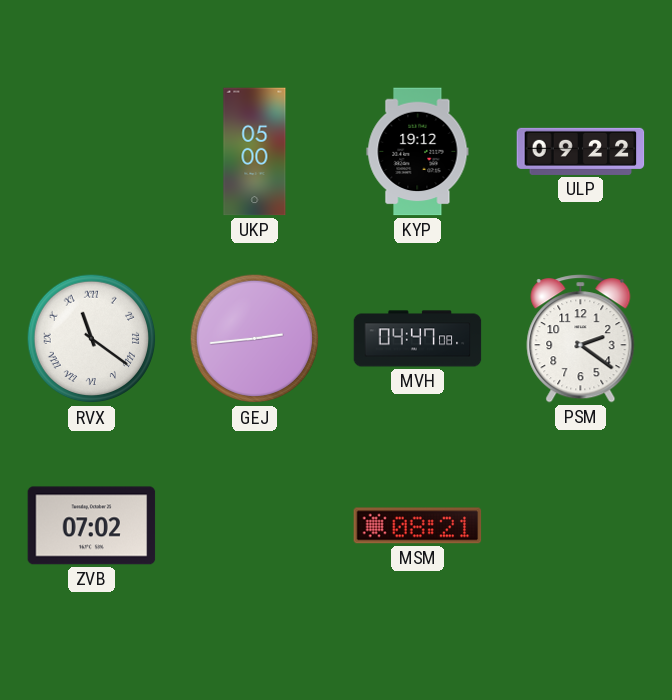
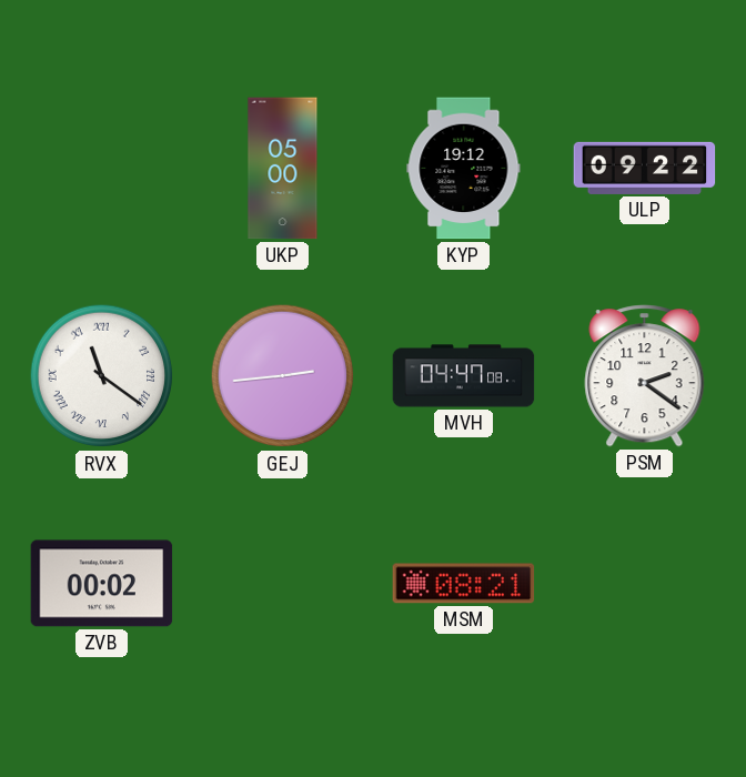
ZVB: 07:02 -> 00:02
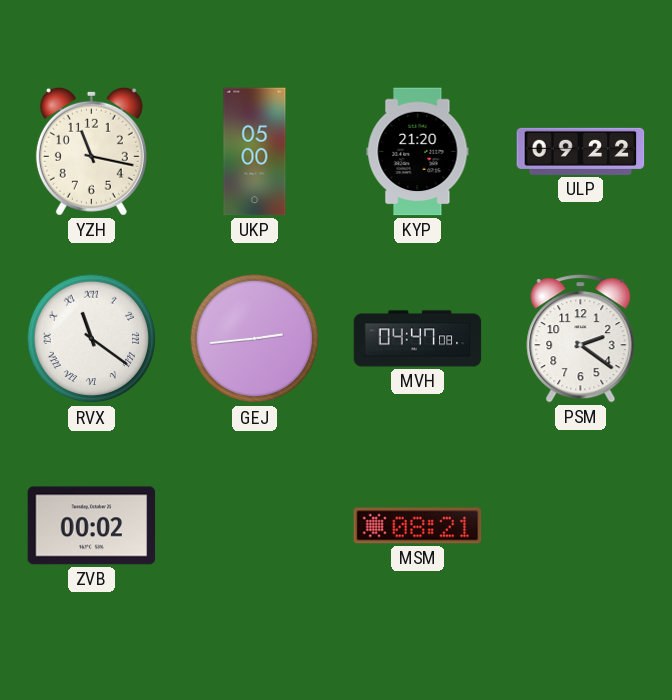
YZH: none -> 11:17
KYP: 19:12 -> 21:20
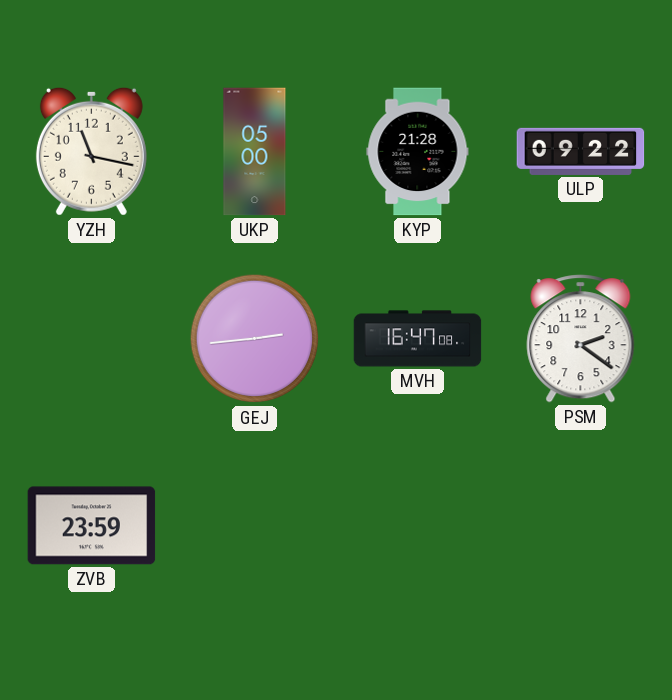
KYP: 21:20 -> 21:28
RVX: 11:21 -> none
MVH: 04:47 -> 16:47
ZVB: 00:02 -> 23:59
MSM: 08:21 -> none
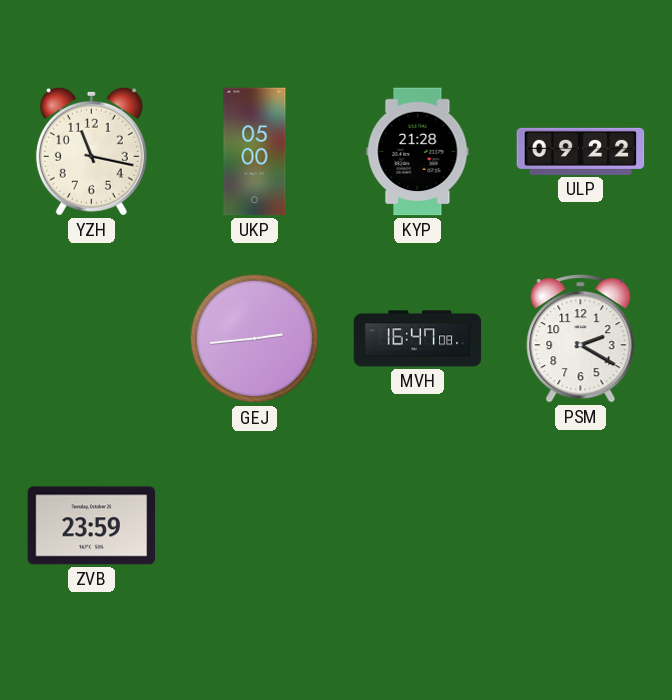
PSM: 2:21 -> 2:20
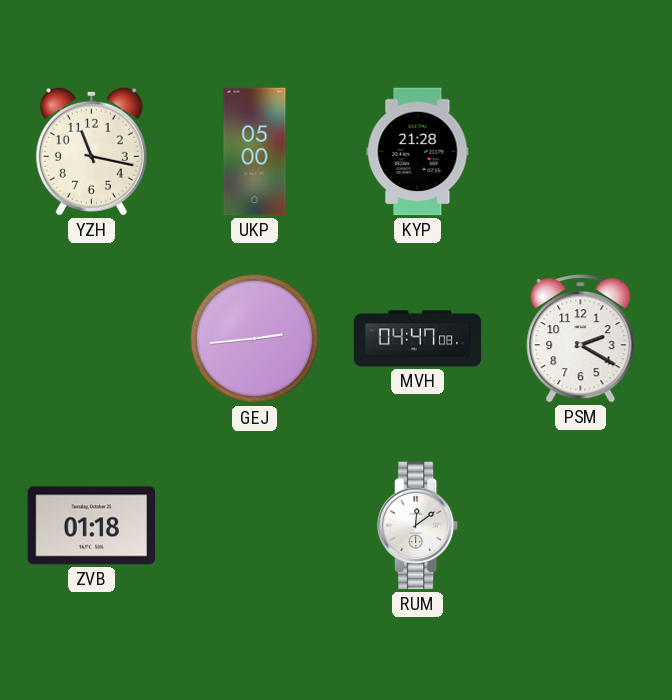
ULP: 09:22 -> none
MVH: 16:47 -> 04:47
ZVB: 23:59 -> 01:18
RUM: none -> 12:09
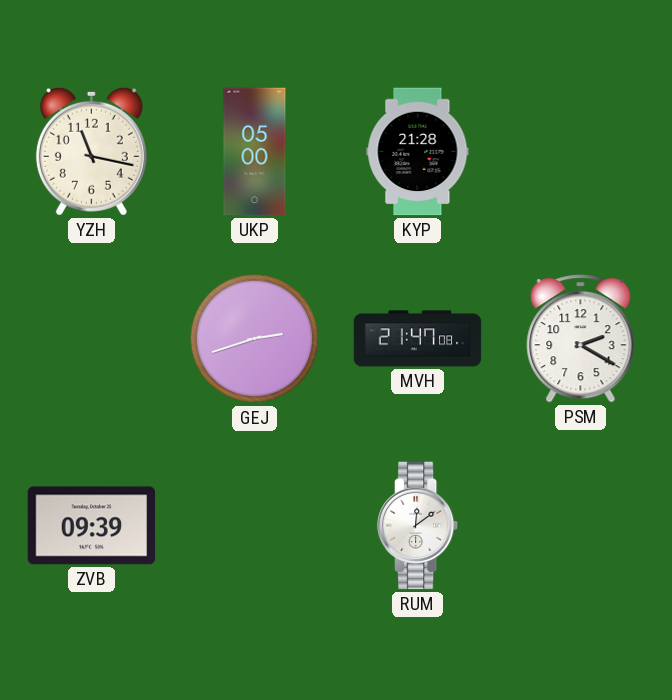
GEJ: 2:44 -> 2:42
MVH: 04:47 -> 21:47
ZVB: 01:18 -> 09:39
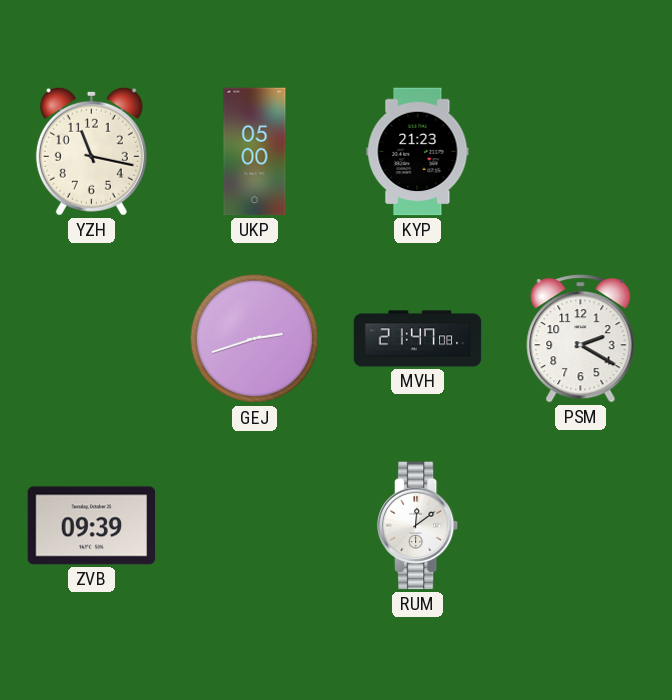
KYP: 21:28 -> 21:23
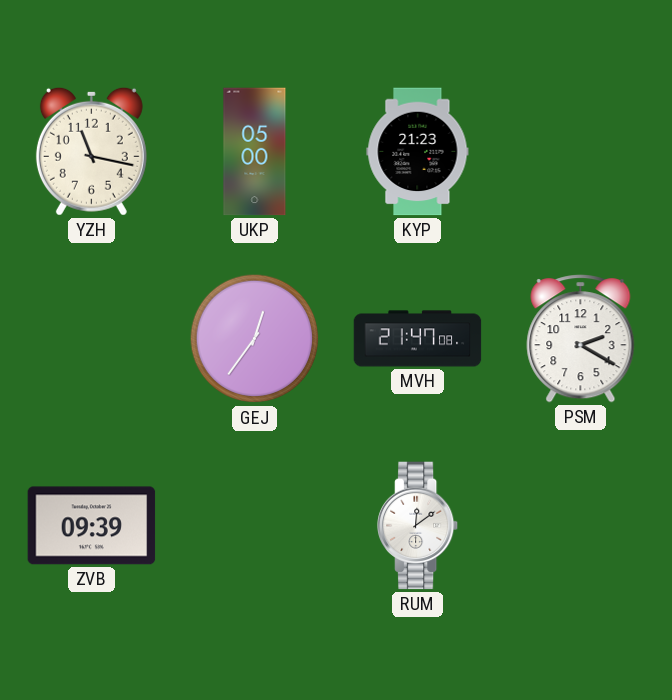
GEJ: 2:42 -> 12:36
